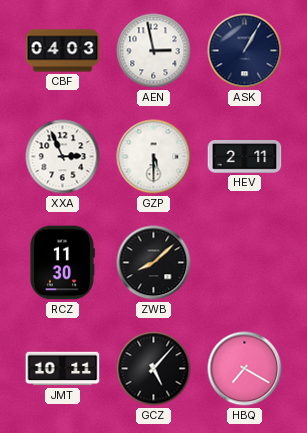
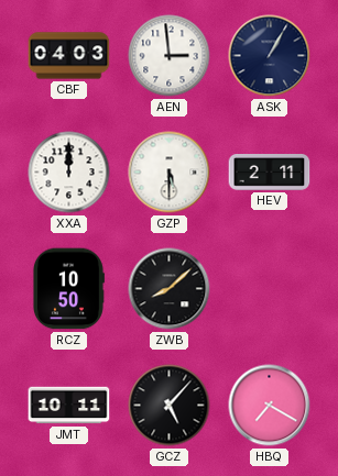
AEN: 2:58 -> 2:59
XXA: 2:56 -> 12:00
RCZ: 11:30 -> 10:50
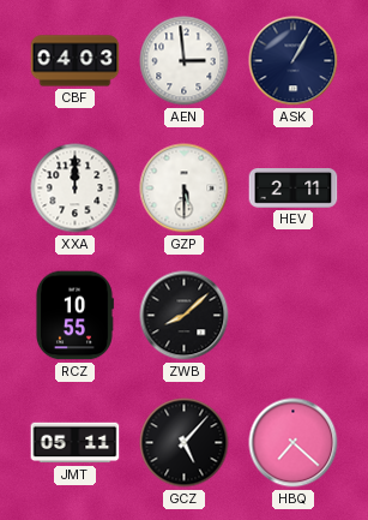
RCZ: 10:50 -> 10:55
JMT: 10:11 -> 05:11
HBQ: 7:20 -> 7:22
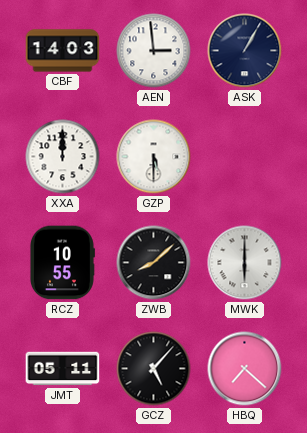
CBF: 04:03 -> 14:03
HEV: 2:11 -> none
MWK: none -> 6:00
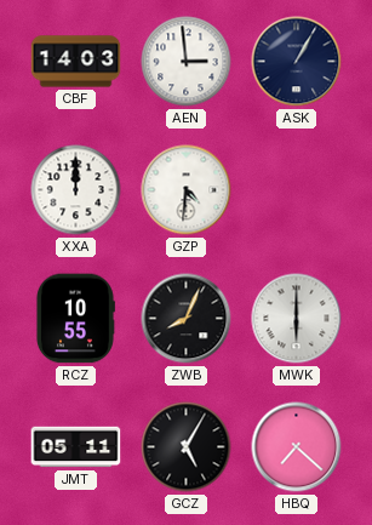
GZP: 5:30 -> 4:31
ZWB: 8:08 -> 8:04
GCZ: 5:07 -> 5:05
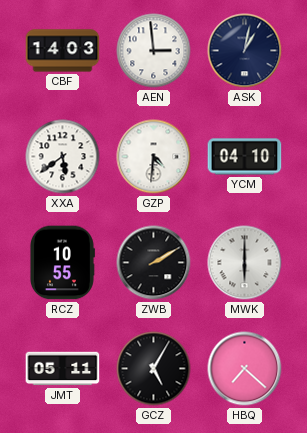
ASK: 1:05 -> 1:02
XXA: 12:00 -> 5:39
YCM: none -> 04:10
ZWB: 8:04 -> 2:10
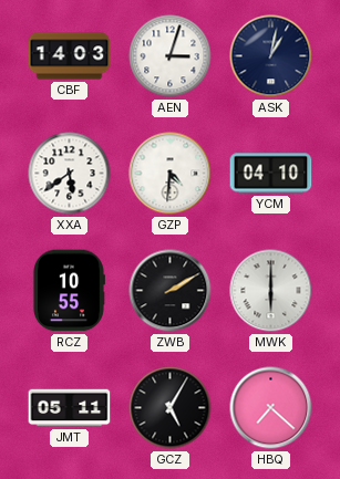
AEN: 2:59 -> 3:03
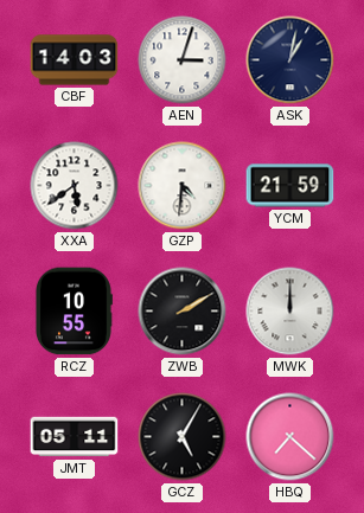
YCM: 04:10 -> 21:59
MWK: 6:00 -> 12:00
